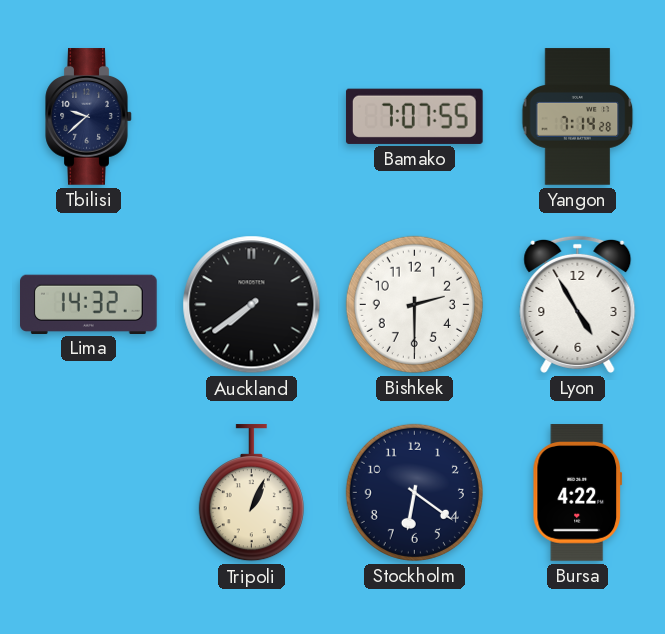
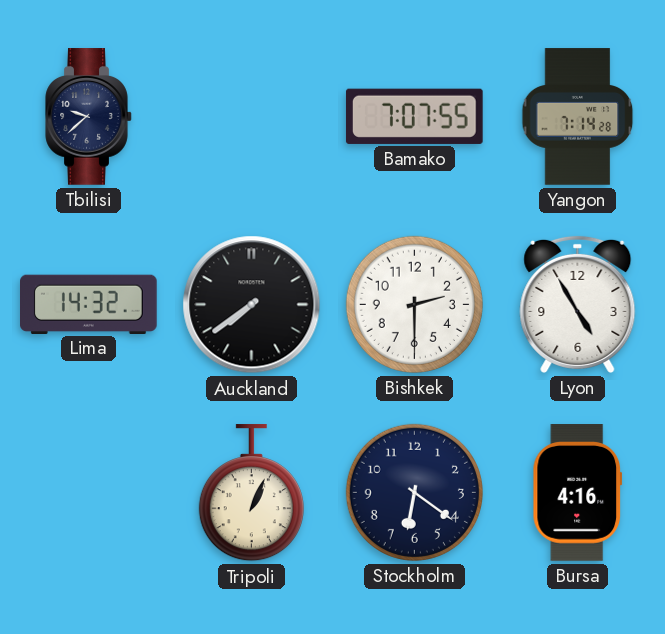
Bursa: 4:22 -> 4:16
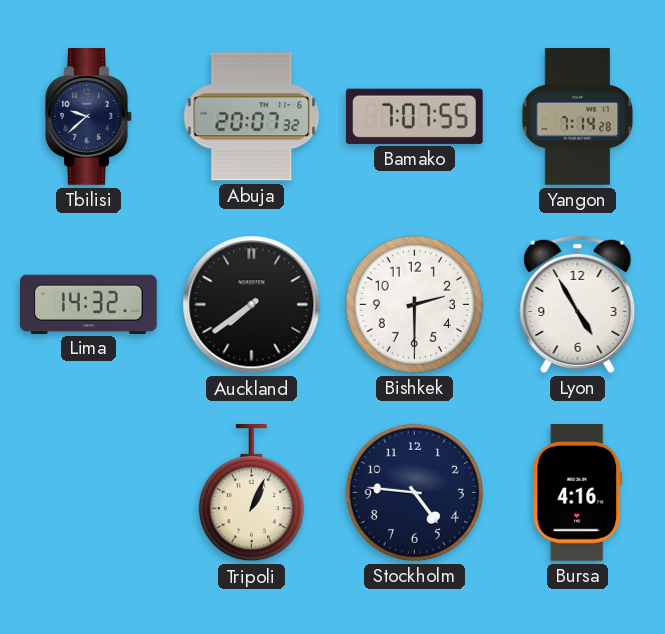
Abuja: none -> 20:07
Stockholm: 6:21 -> 4:46
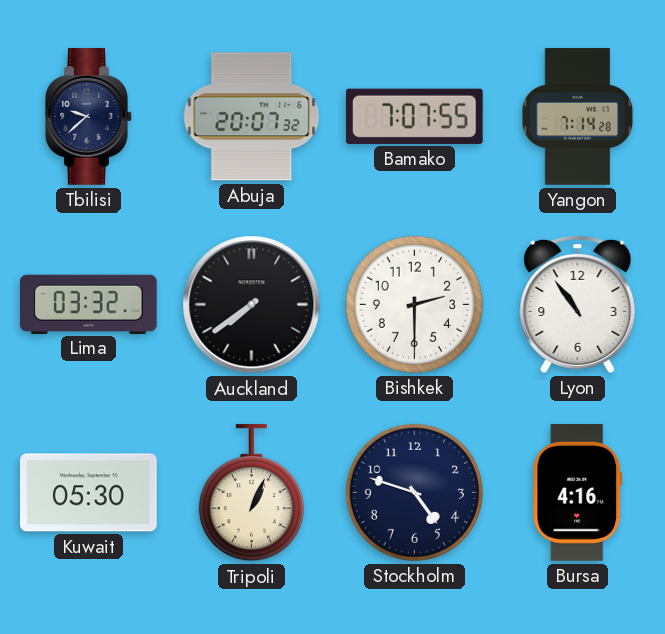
Lima: 14:32 -> 03:32
Lyon: 4:55 -> 10:54
Kuwait: none -> 05:30
Stockholm: 4:46 -> 4:48
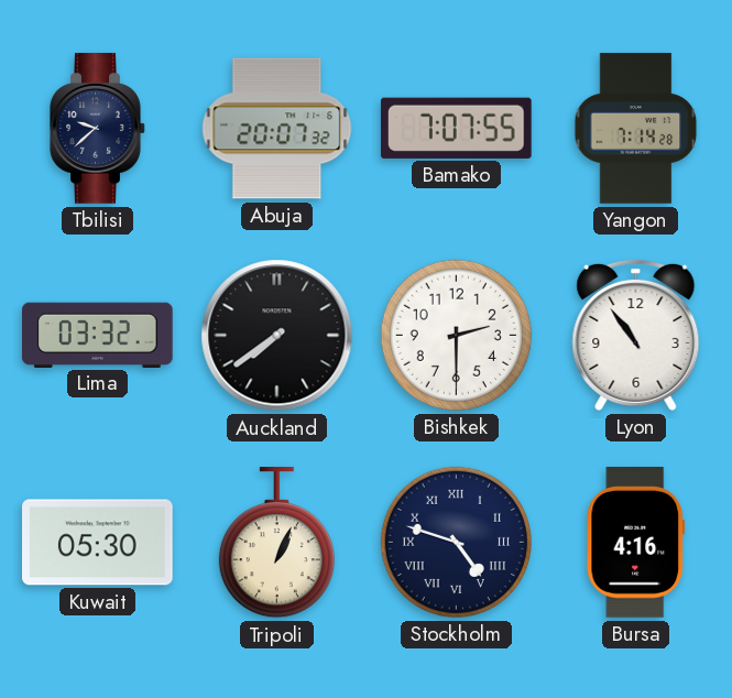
Stockholm numerals: Arabic -> Roman
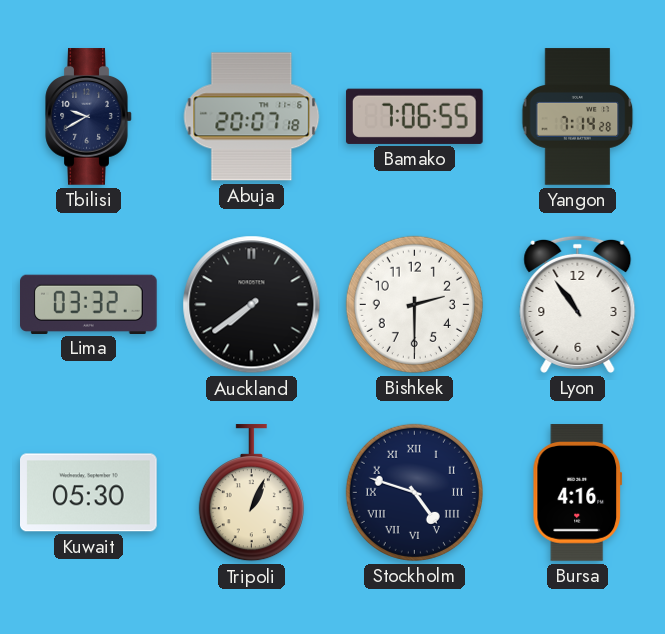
Tbilisi: 9:38 -> 9:40
Abuja: 20:07:32 -> 20:07:18
Bamako: 7:07 -> 7:06
